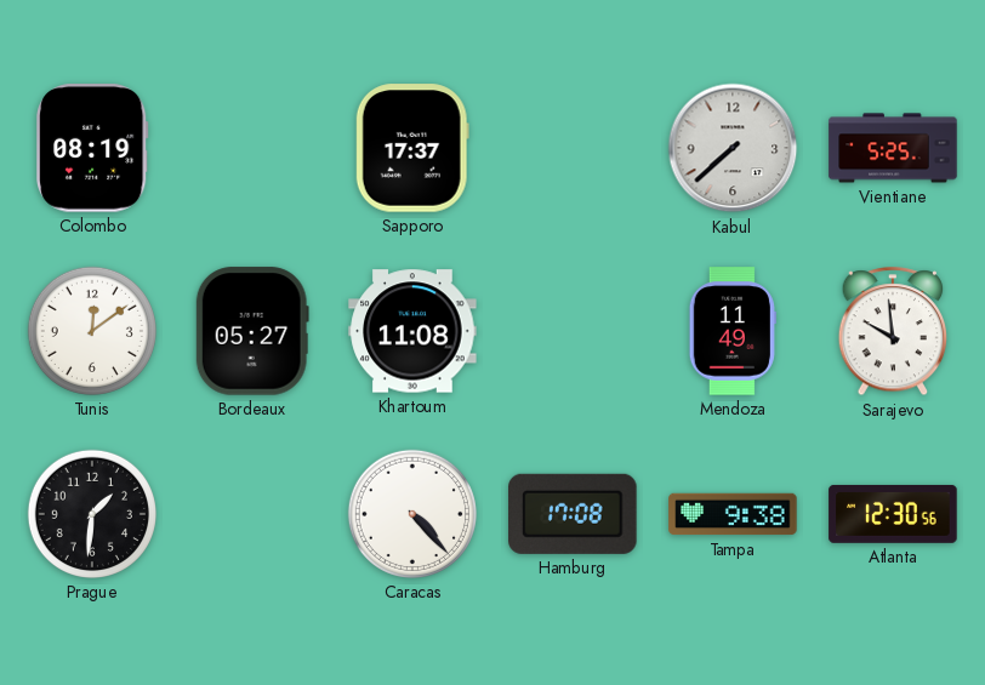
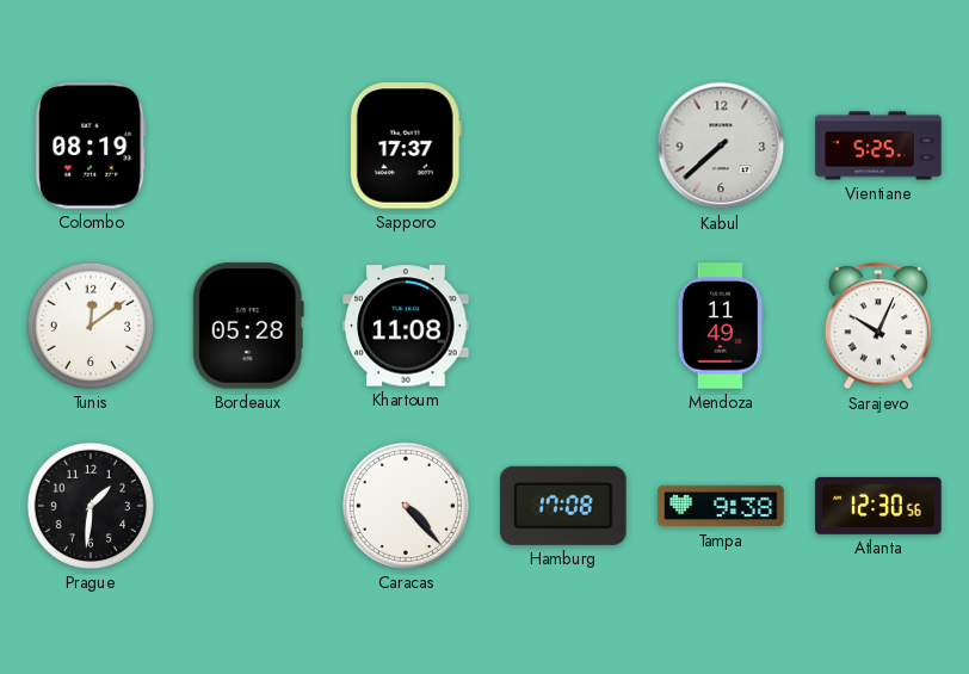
Bordeaux: 05:27 -> 05:28
Sarajevo: 9:59 -> 10:04
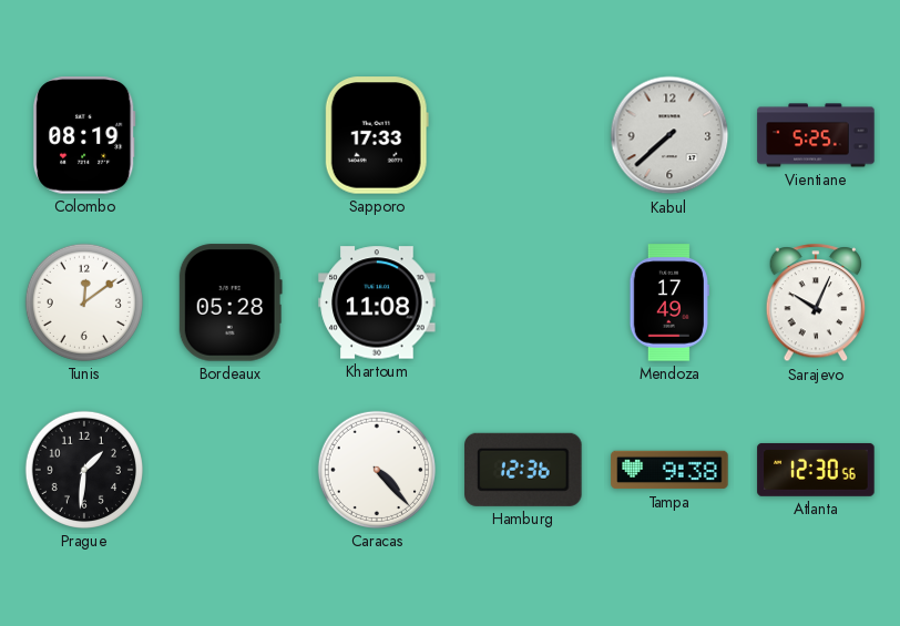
Sapporo: 17:37 -> 17:33
Mendoza: 11:49 -> 17:49
Hamburg: 17:08 -> 12:36
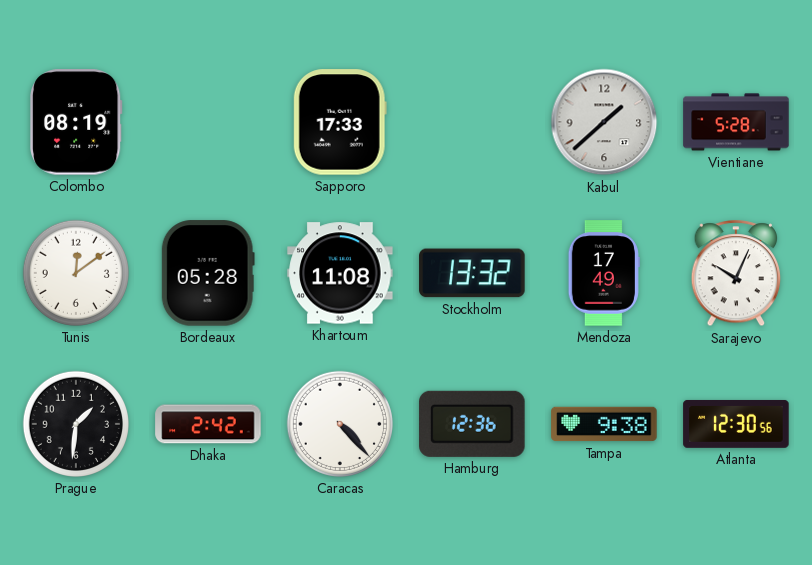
Kabul: 7:38 -> 1:38
Vientiane: 5:25 -> 5:28
Stockholm: none -> 13:32
Dhaka: none -> 2:42
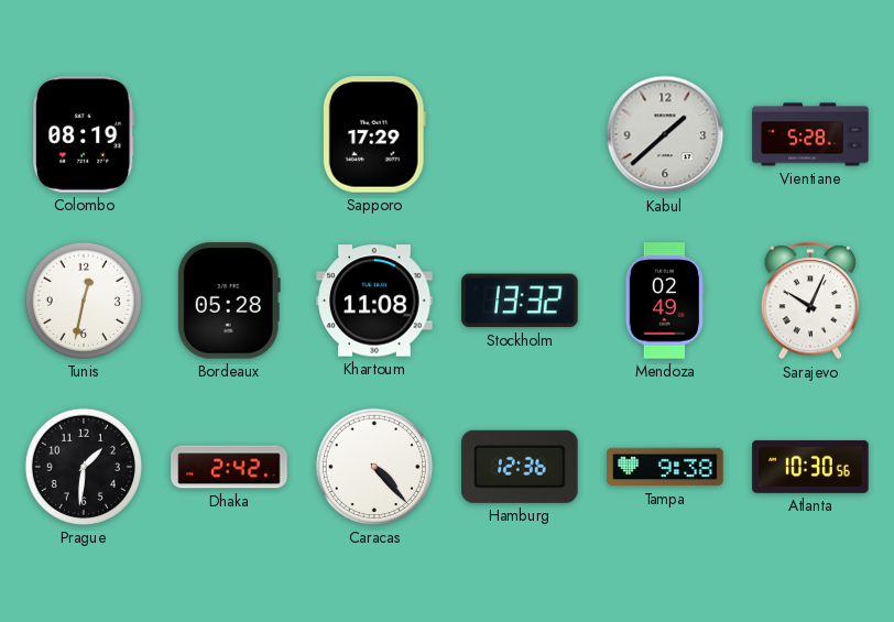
Sapporo: 17:33 -> 17:29
Tunis: 12:09 -> 12:32
Mendoza: 17:49 -> 02:49
Atlanta: 12:30 -> 10:30
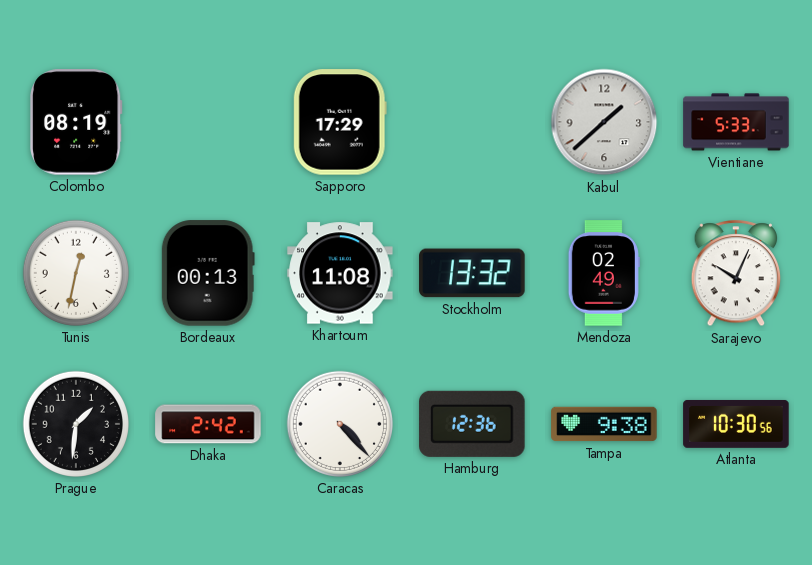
Vientiane: 5:28 -> 5:33
Bordeaux: 05:28 -> 00:13
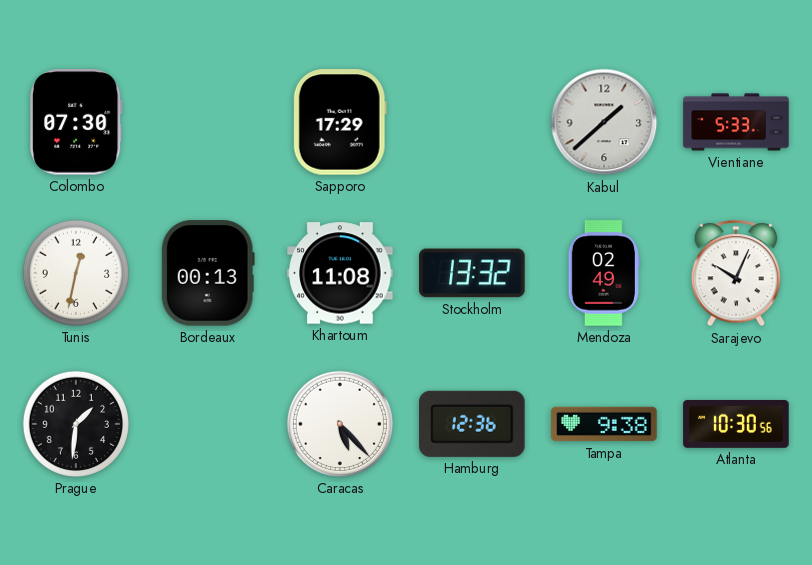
Colombo: 08:19 -> 07:30
Dhaka: 2:42 -> none
Caracas: 4:23 -> 5:23
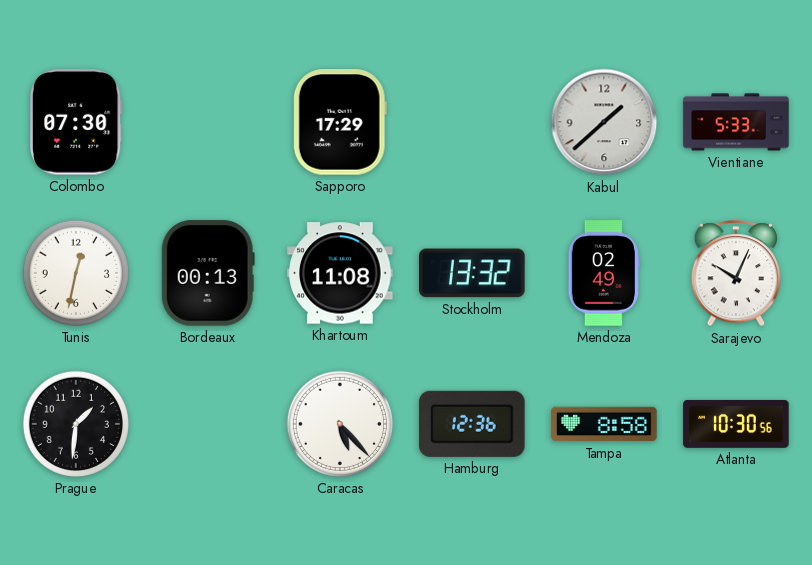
Tampa: 9:38 -> 8:58
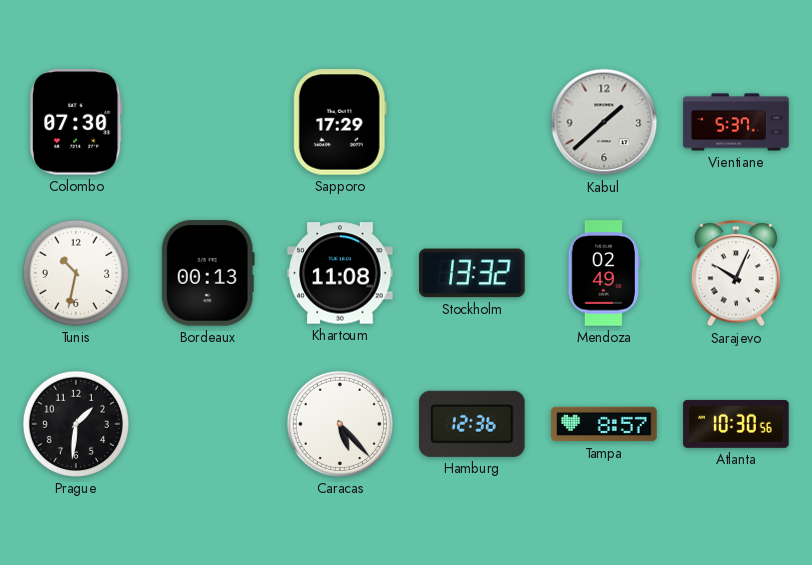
Vientiane: 5:33 -> 5:37
Tunis: 12:32 -> 10:32
Tampa: 8:58 -> 8:57
